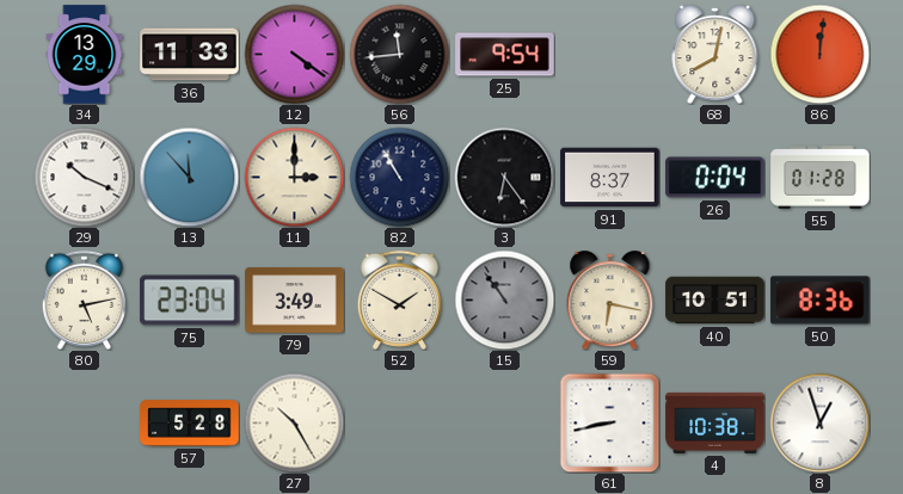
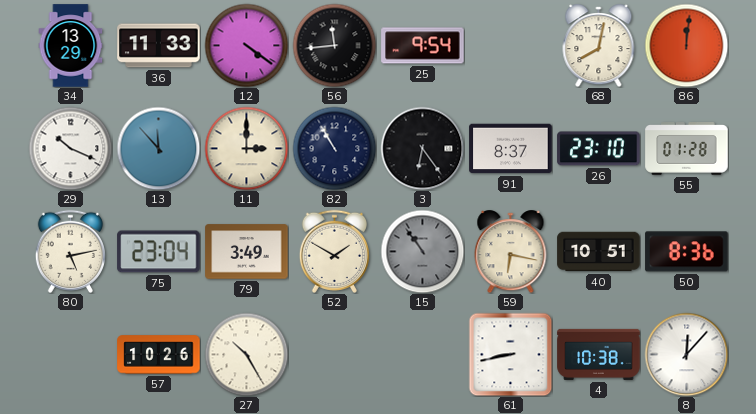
26: 0:04 -> 23:10
57: 5:28 -> 10:26
8: 12:57 -> 12:07
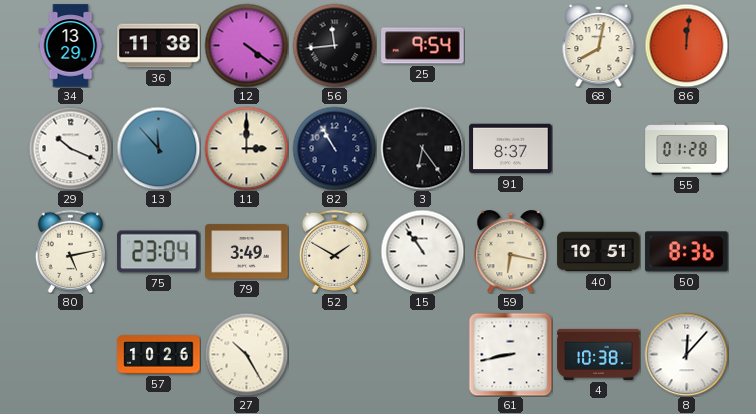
36: 11:33 -> 11:38
26: 23:10 -> none
15 dial: grey -> white
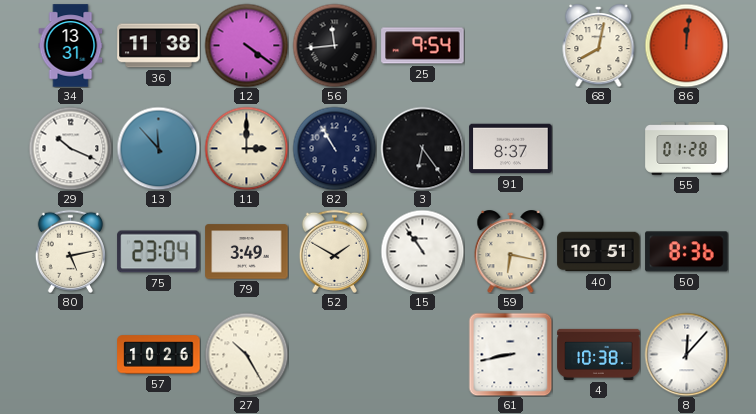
34: 13:29 -> 13:31
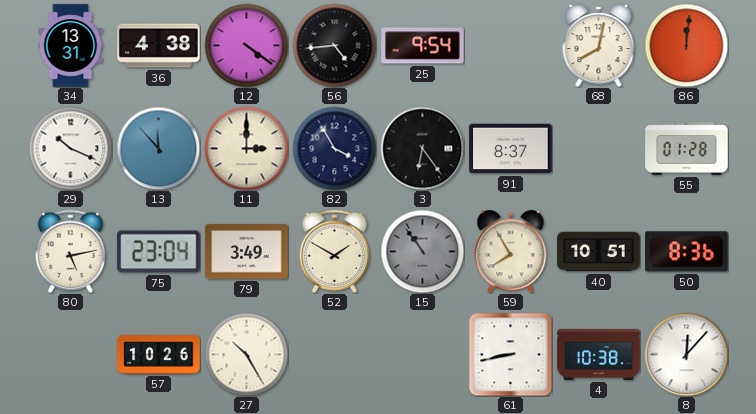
36: 11:38 -> 4:38
56: 11:44 -> 4:44
82: 10:55 -> 3:55
15 dial: white -> grey
59: 6:17 -> 7:55
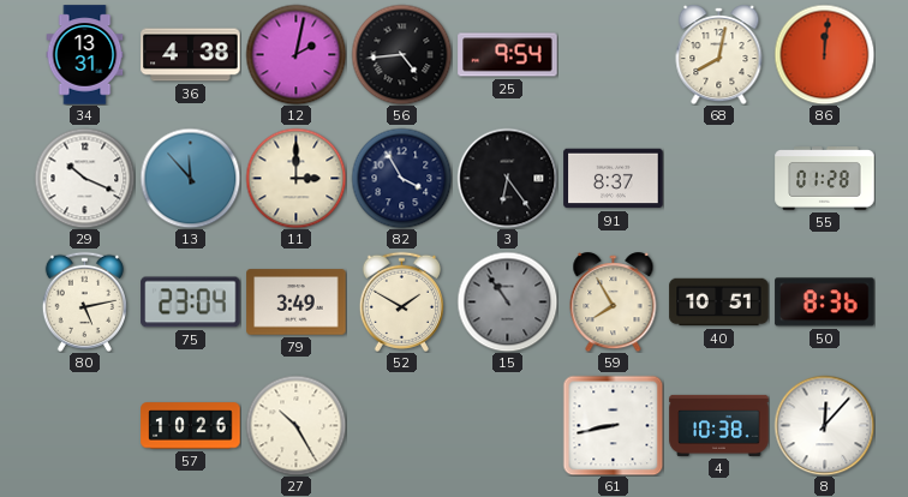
12: 4:21 -> 2:02
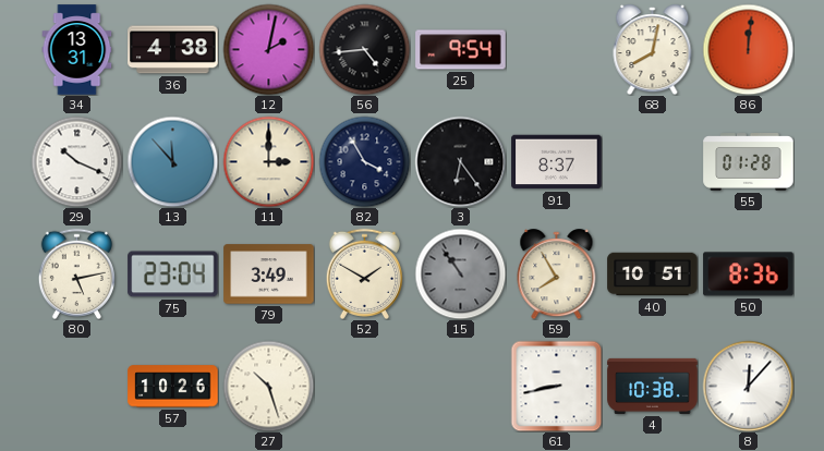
27: 10:25 -> 10:27
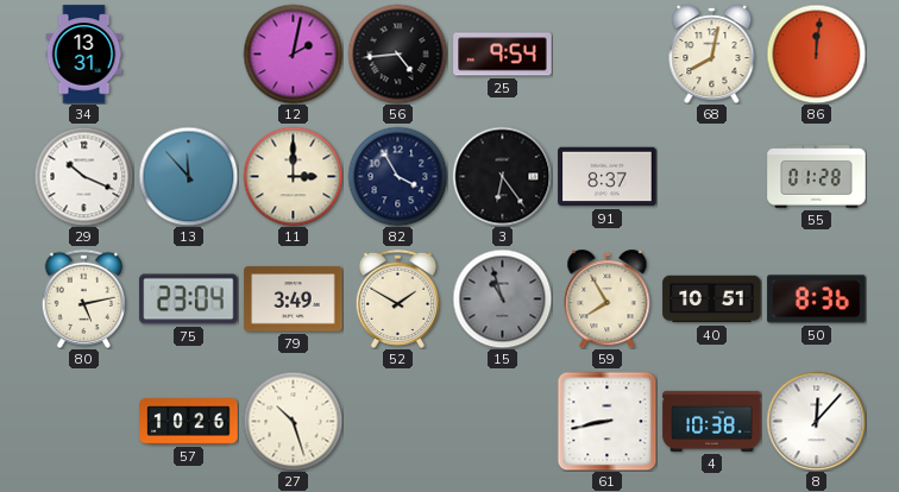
36: 4:38 -> none
15: 10:54 -> 10:57
